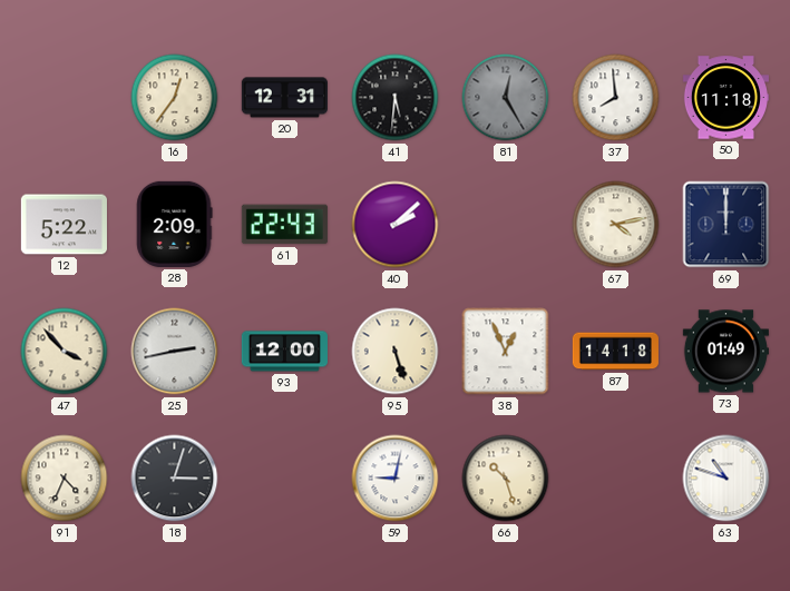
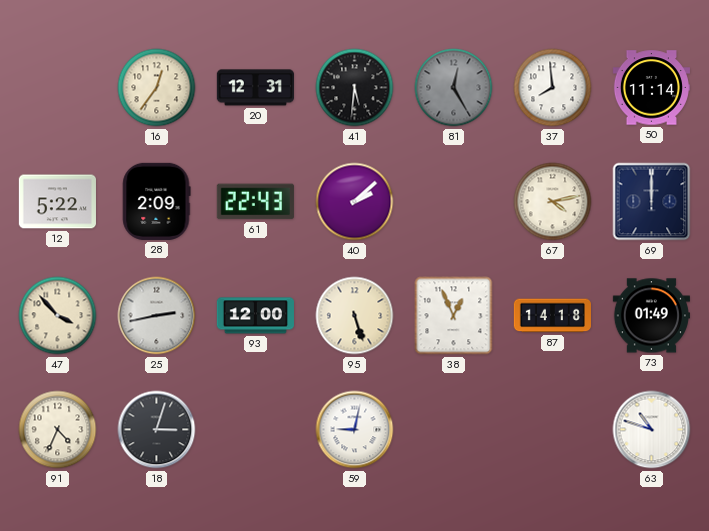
50: 11:18 -> 11:14
66: 10:27 -> none
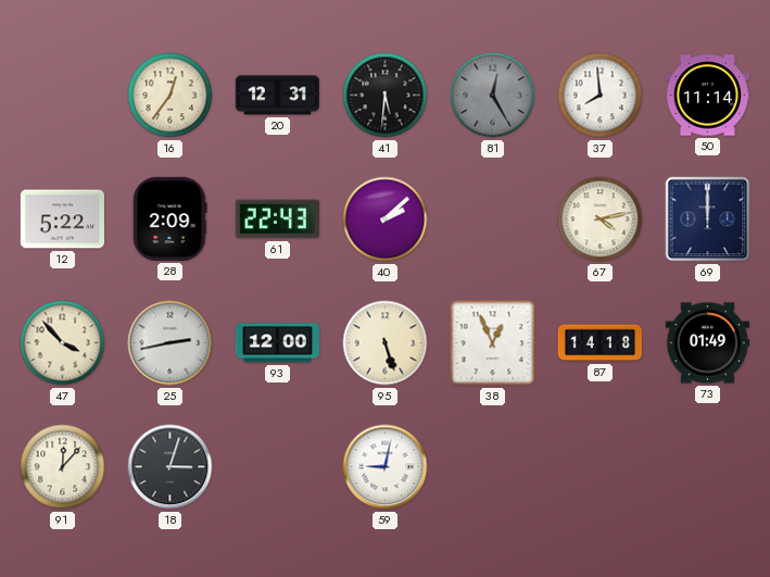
91: 4:34 -> 12:07
63: 10:48 -> none
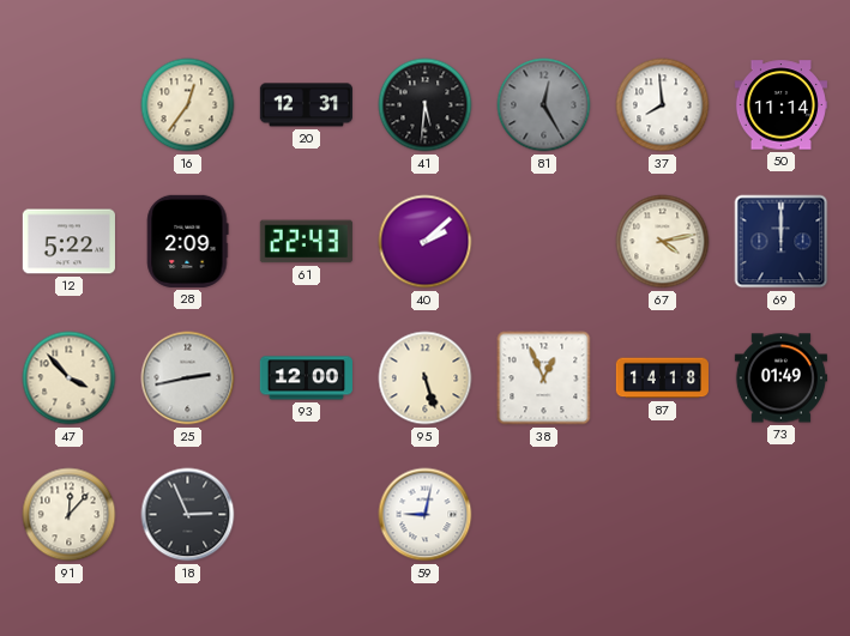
18: 3:03 -> 2:56
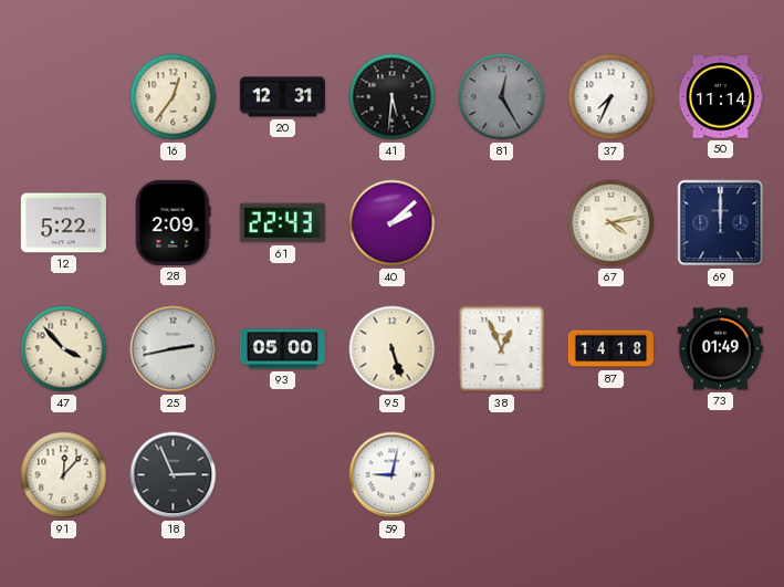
37: 7:59 -> 7:34
93: 12:00 -> 05:00
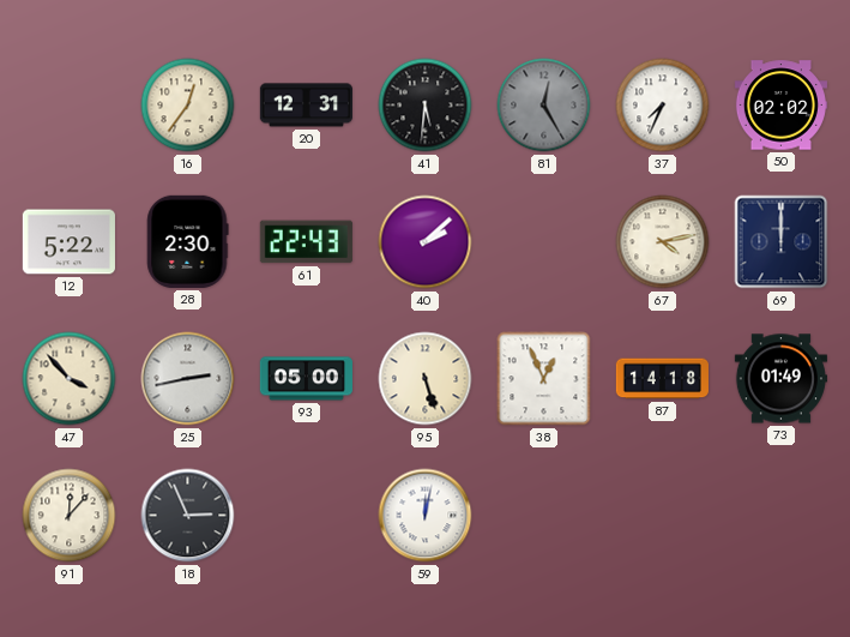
50: 11:14 -> 02:02
28: 2:09 -> 2:30
59: 9:02 -> 12:02
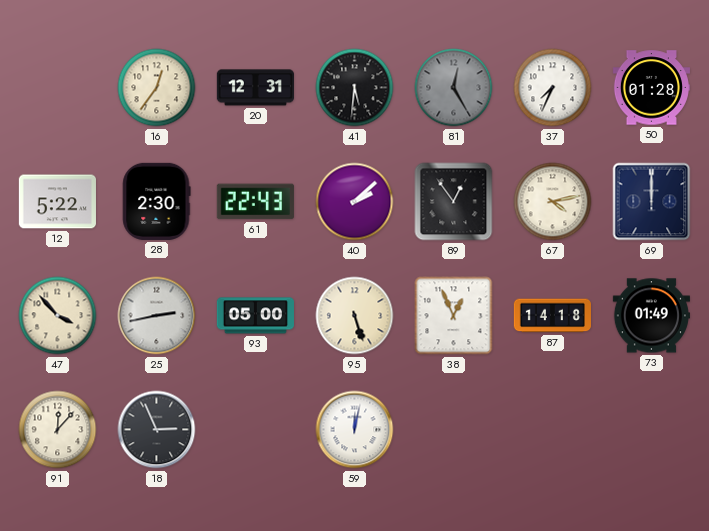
50: 02:02 -> 01:28
89: none -> 12:54
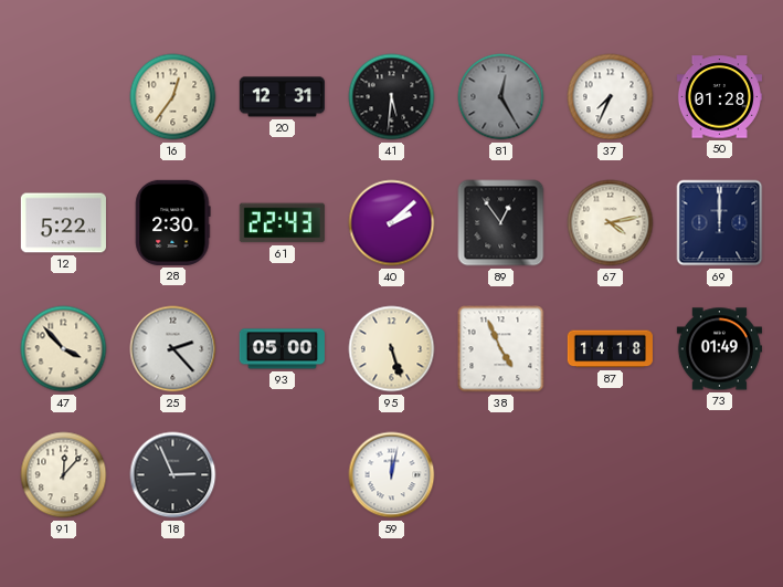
25: 2:43 -> 2:23
38: 12:56 -> 4:56
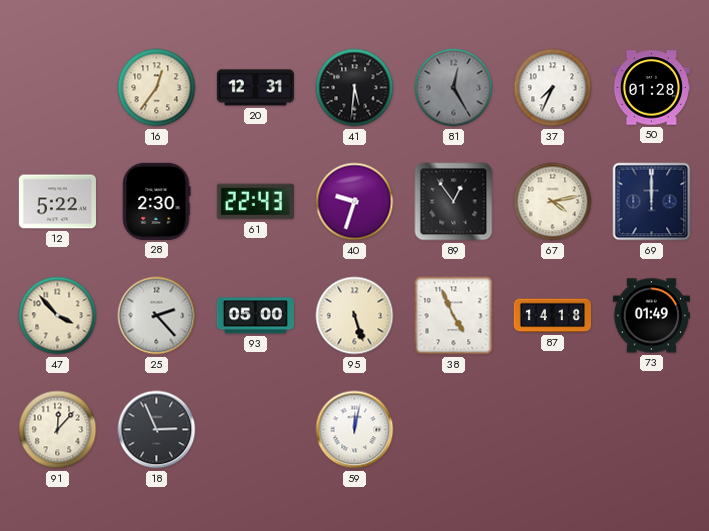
40: 2:08 -> 9:33
